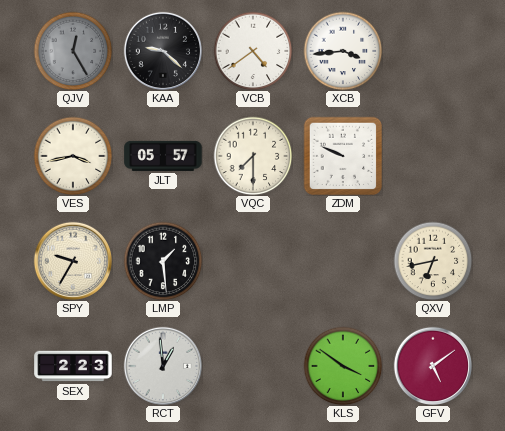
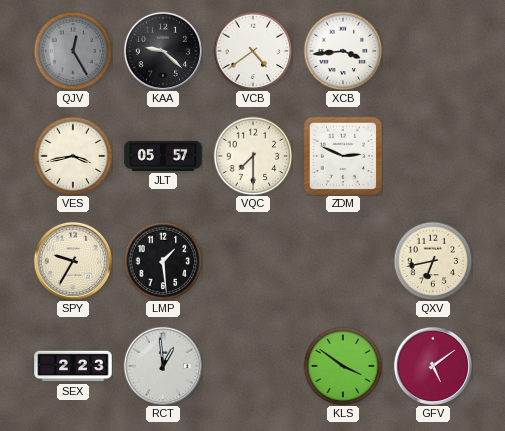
ZDM: 9:49 -> 2:49
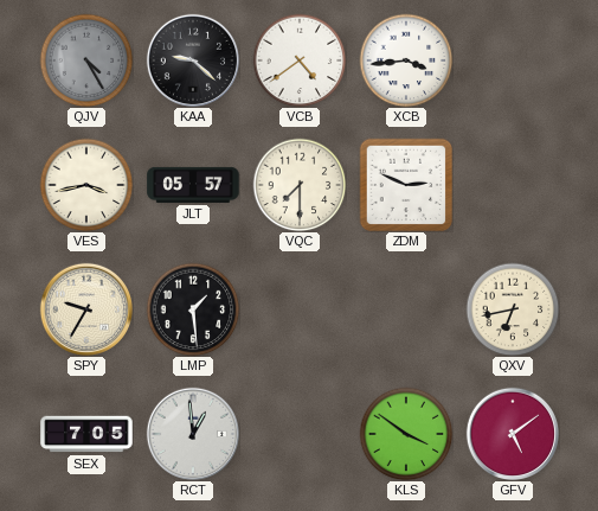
QJV: 12:25 -> 4:25
SEX: 2:23 -> 7:05
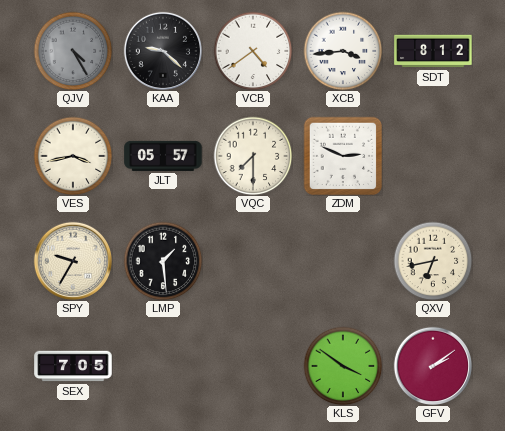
SDT: none -> 8:12
RCT: 12:59 -> none
GFV: 5:09 -> 2:09
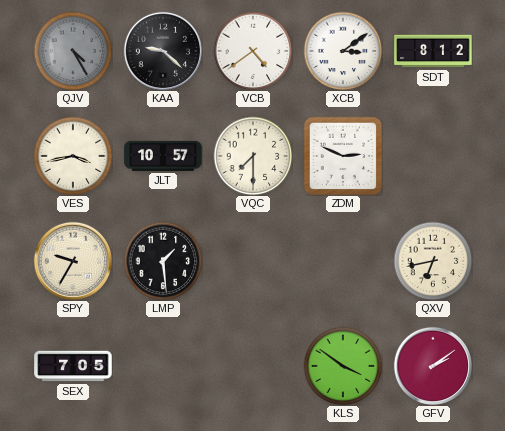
XCB: 3:44 -> 3:09
JLT: 05:57 -> 10:57
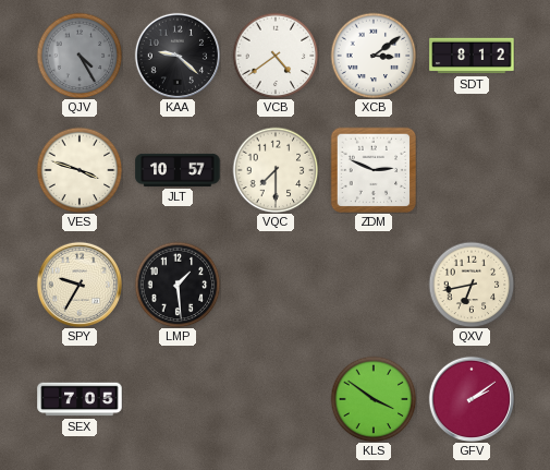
VES: 3:43 -> 3:48
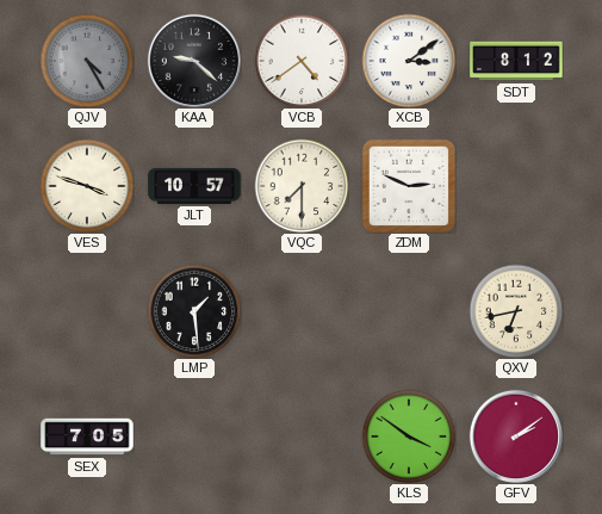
SPY: 9:35 -> none
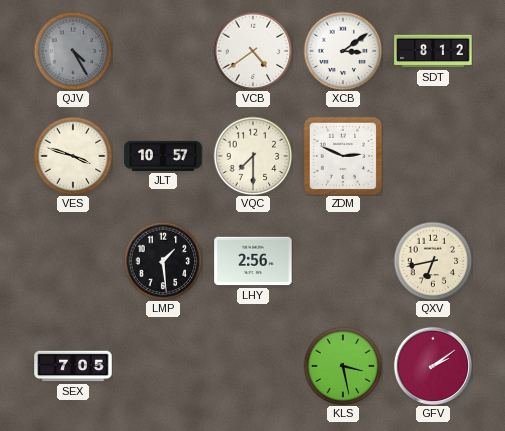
KAA: 9:22 -> none
LHY: none -> 2:56
KLS: 3:51 -> 3:28
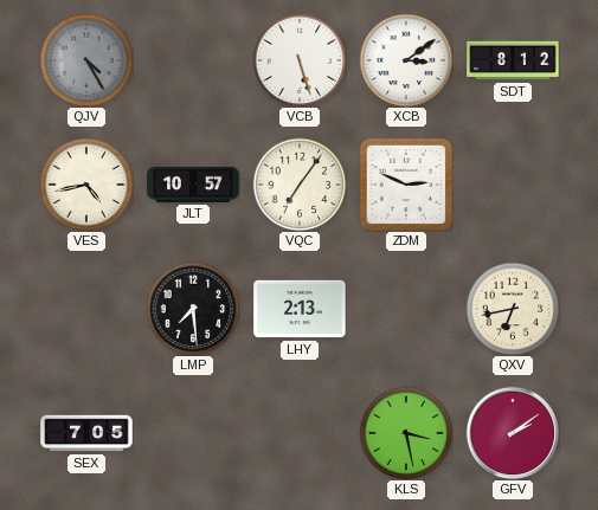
VCB: 4:39 -> 5:27
VES: 3:48 -> 4:43
VQC: 7:30 -> 7:06
LMP: 1:29 -> 7:29
LHY: 2:56 -> 2:13
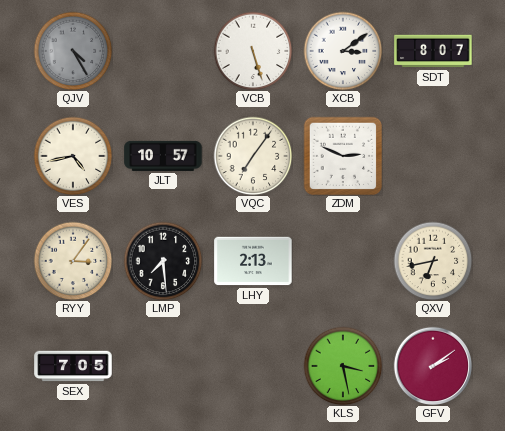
SDT: 8:12 -> 8:07
RYY: none -> 3:06
